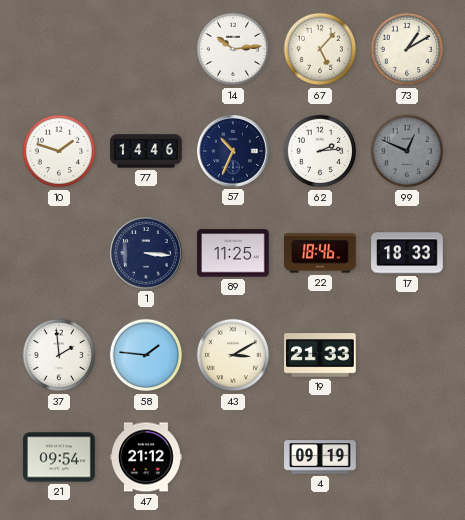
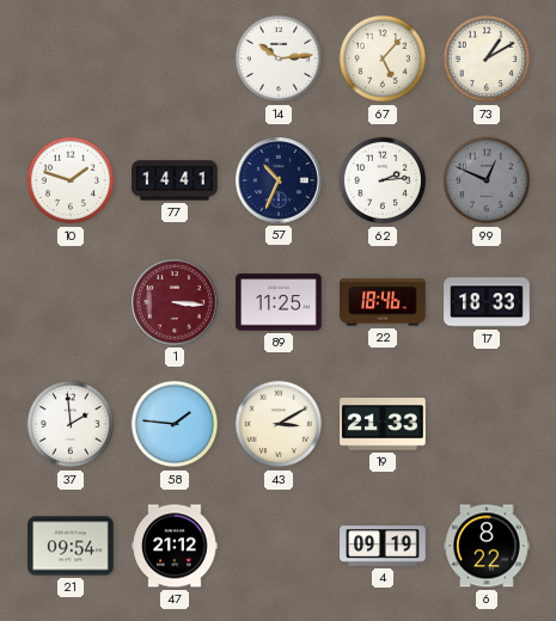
77: 14:46 -> 14:41
1 dial: navy -> burgundy
6: none -> 8:22
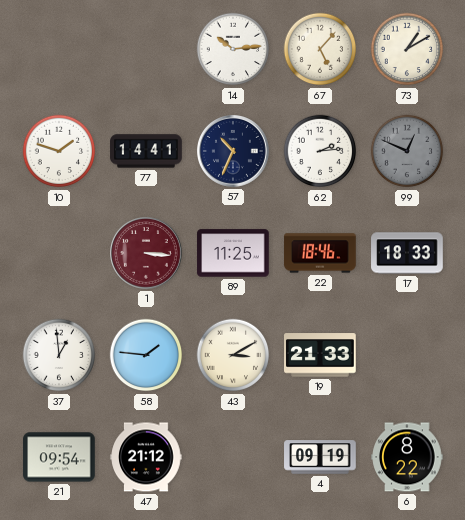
37: 1:59 -> 12:59
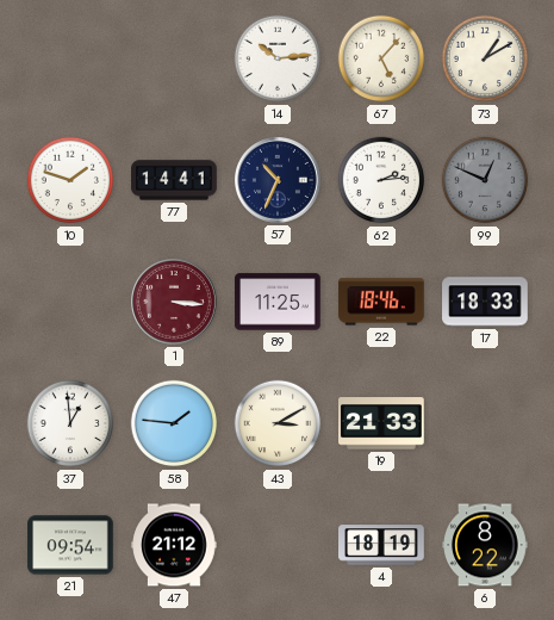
4: 09:19 -> 18:19
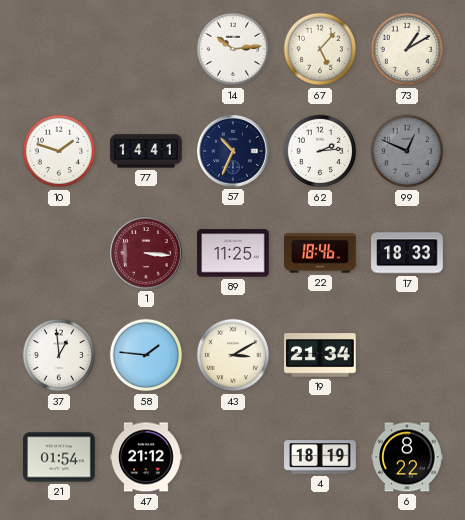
19: 21:33 -> 21:34
21: 09:54 -> 01:54
